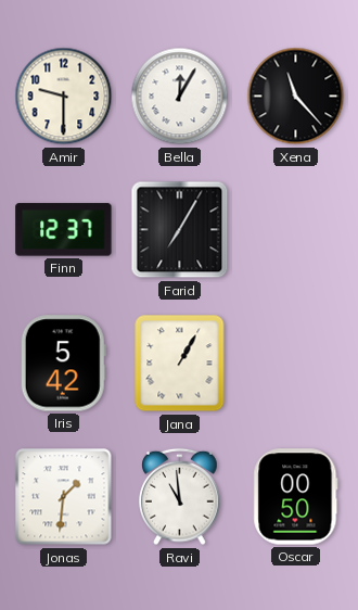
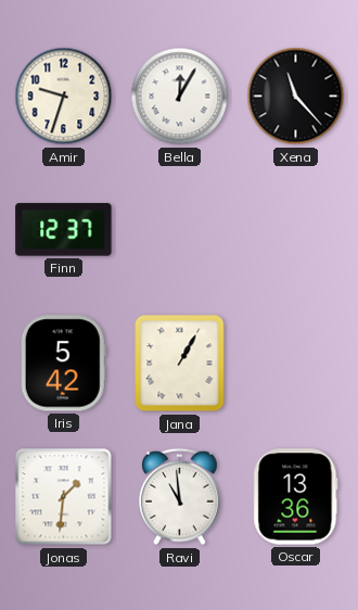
Amir: 9:30 -> 9:33
Farid: 7:05 -> none
Oscar: 00:50 -> 13:36
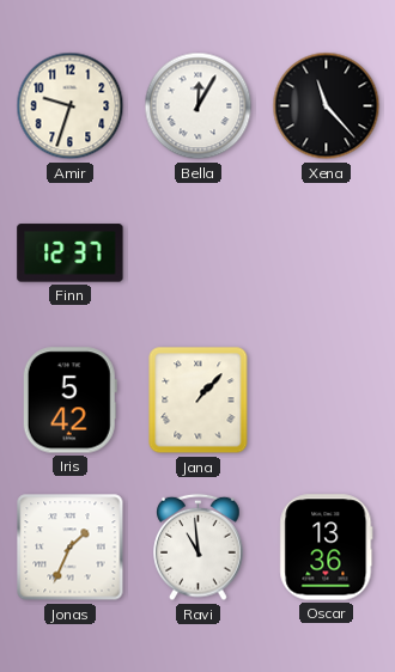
Jana: 1:05 -> 1:07
Jonas: 1:31 -> 1:34
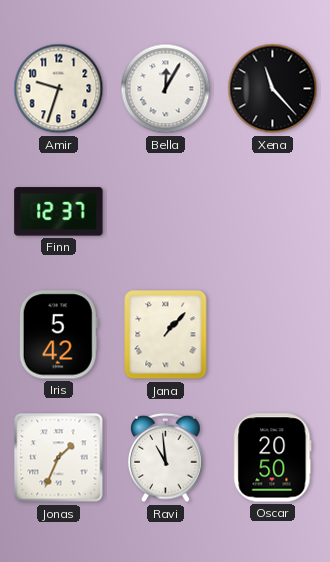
Oscar: 13:36 -> 20:50
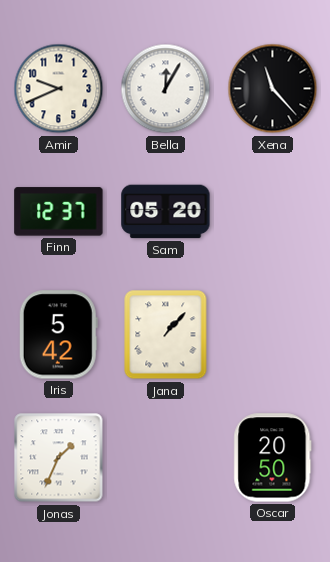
Amir: 9:33 -> 9:41
Sam: none -> 05:20
Ravi: 10:59 -> none
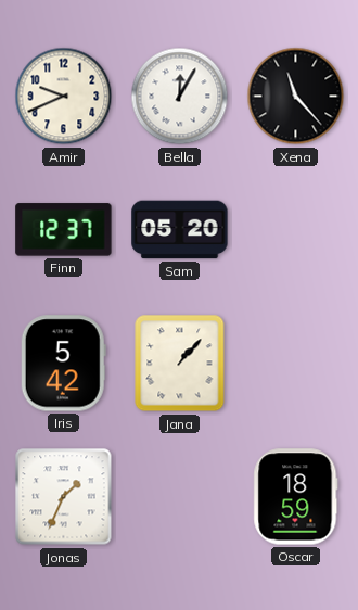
Oscar: 20:50 -> 18:59
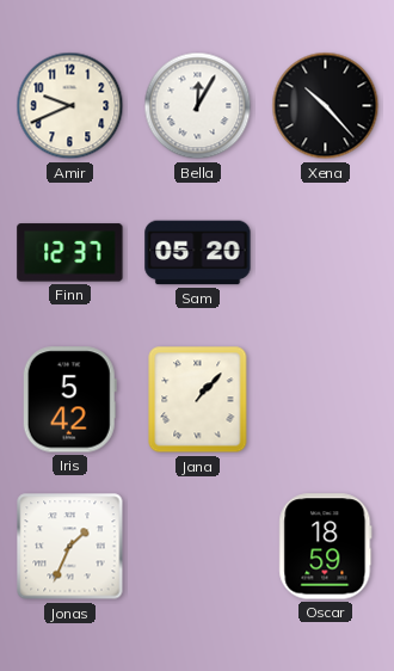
Xena: 11:23 -> 10:23
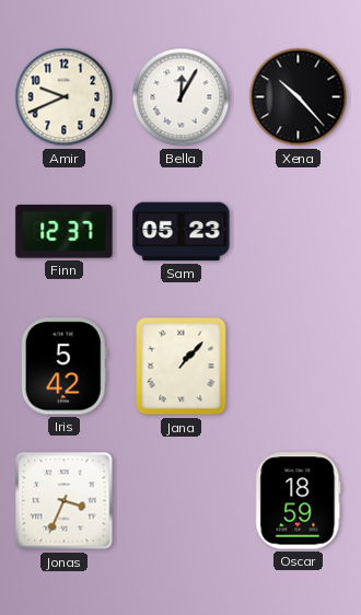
Sam: 05:20 -> 05:23
Jonas: 1:34 -> 3:34
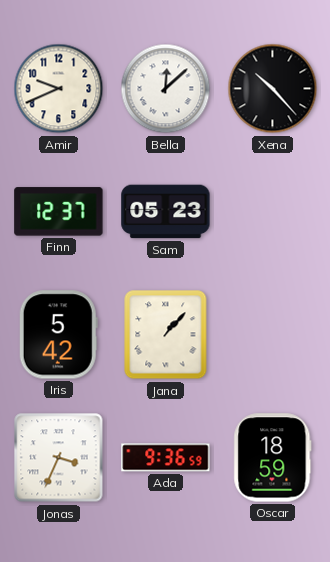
Bella: 12:05 -> 12:08
Ada: none -> 9:36
